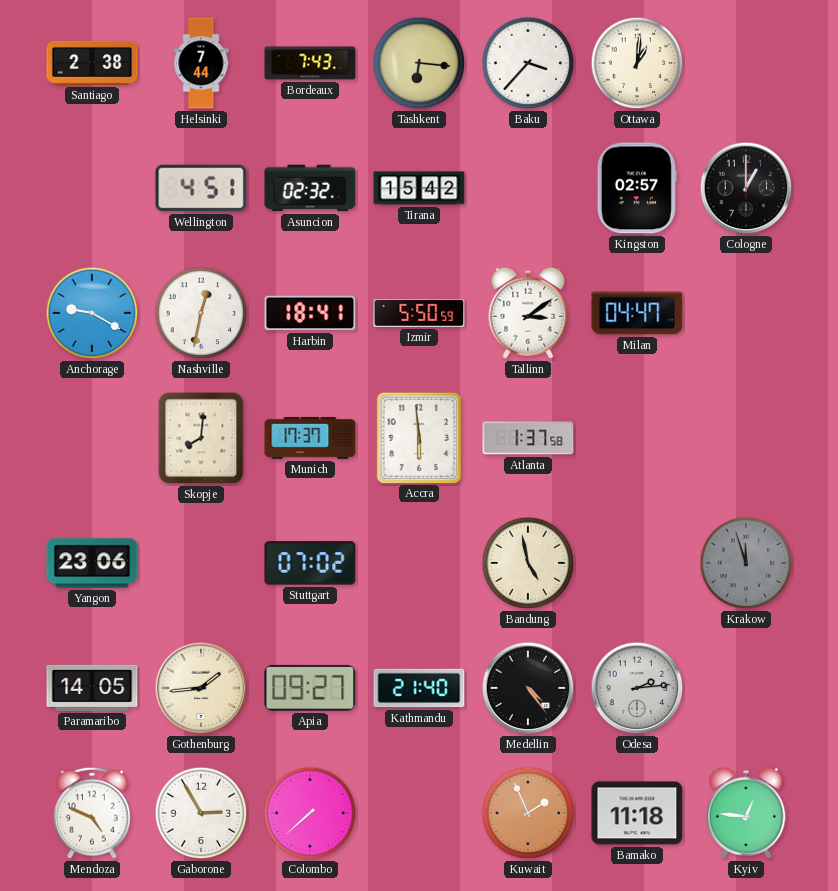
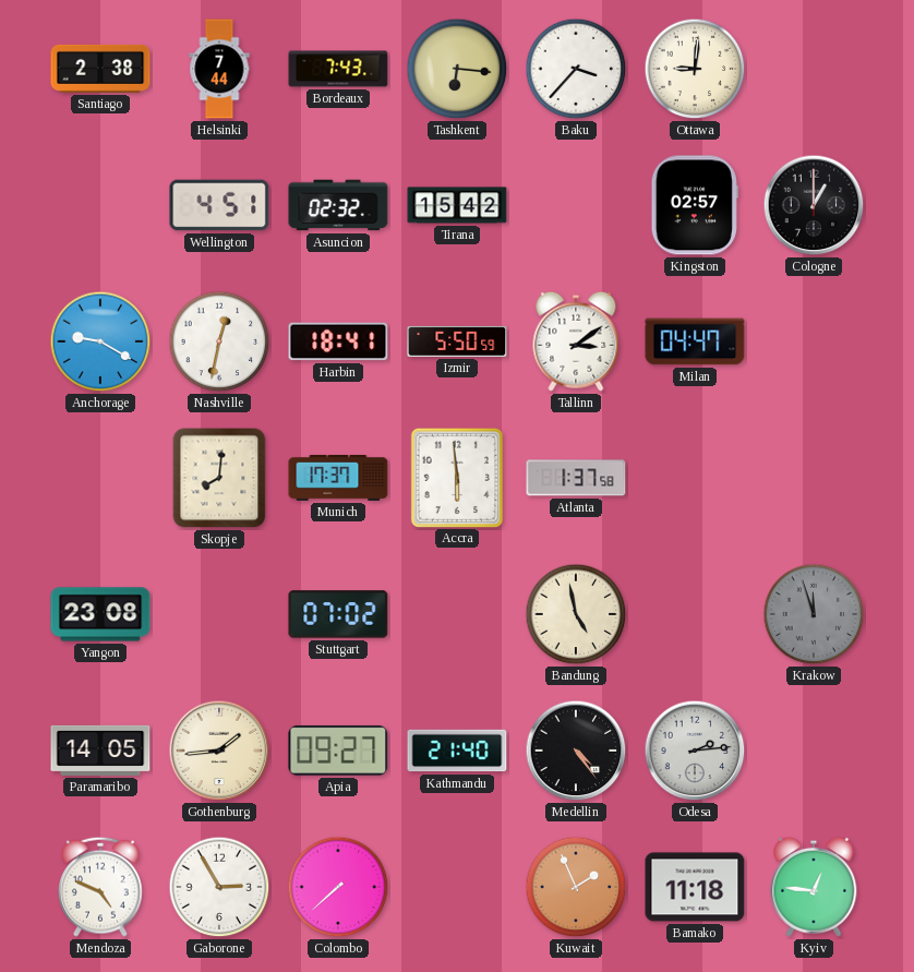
Ottawa: 1:01 -> 9:01
Yangon: 23:06 -> 23:08
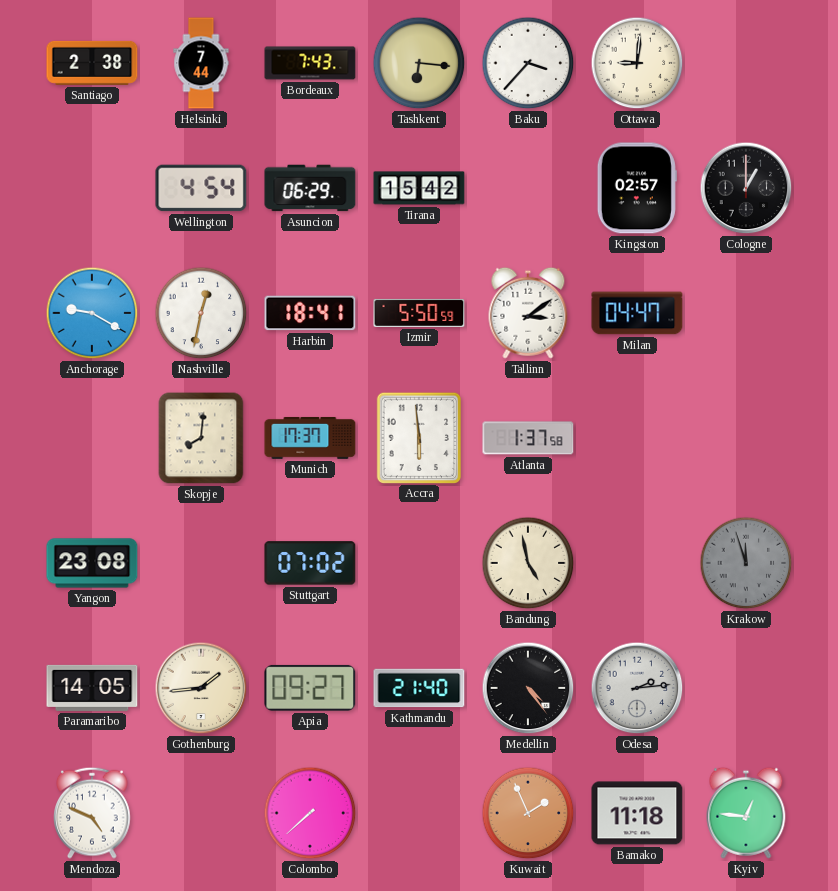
Wellington: 4:51 -> 4:54
Asuncion: 02:32 -> 06:29
Gaborone: 2:55 -> none
